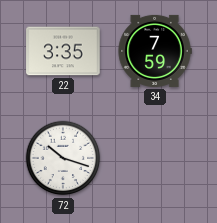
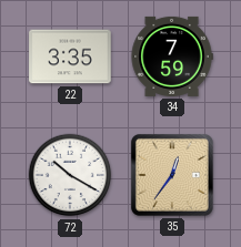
72: 10:18 -> 10:20
35: none -> 12:36
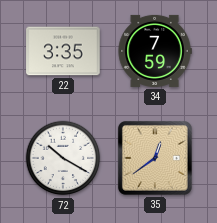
35: 12:36 -> 12:39
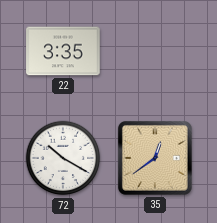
34: 7:59 -> none
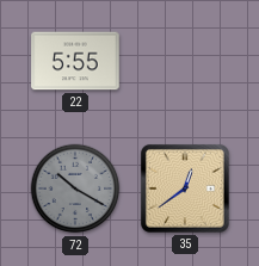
22: 3:35 -> 5:55
72 dial: white -> grey
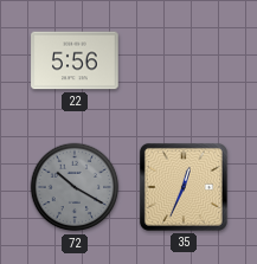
22: 5:55 -> 5:56
35: 12:39 -> 12:34
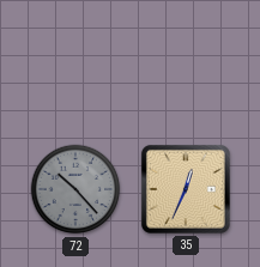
22: 5:56 -> none
72: 10:20 -> 10:23
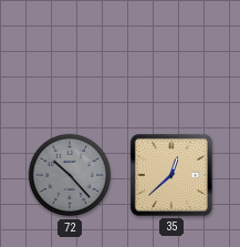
35: 12:34 -> 12:38
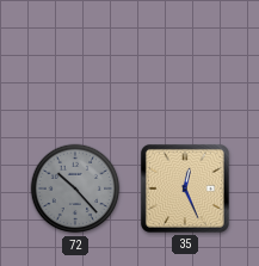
35: 12:38 -> 12:26
